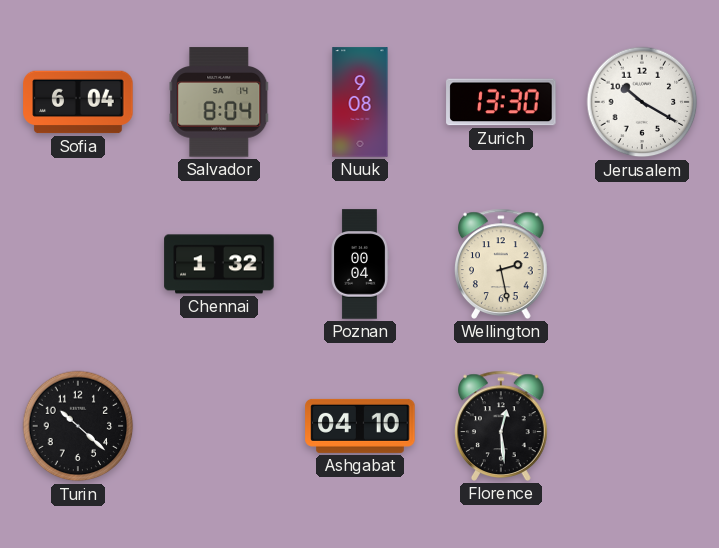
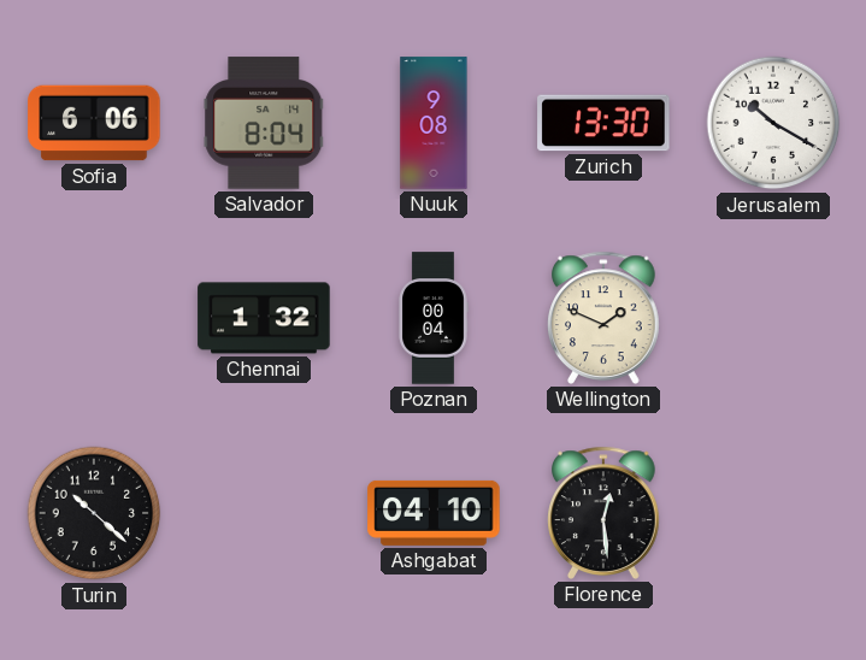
Sofia: 6:04 -> 6:06
Wellington: 2:28 -> 1:49
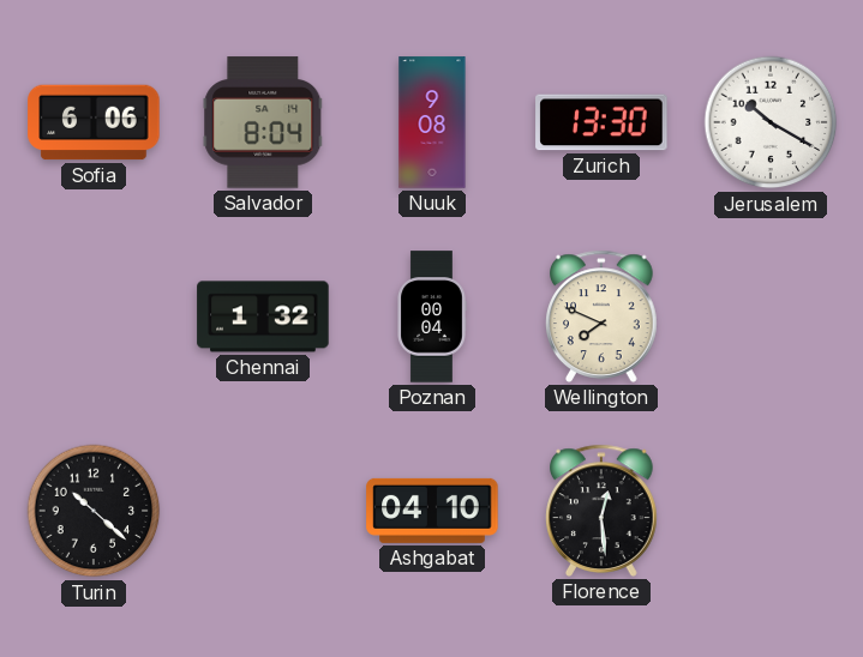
Wellington: 1:49 -> 7:49
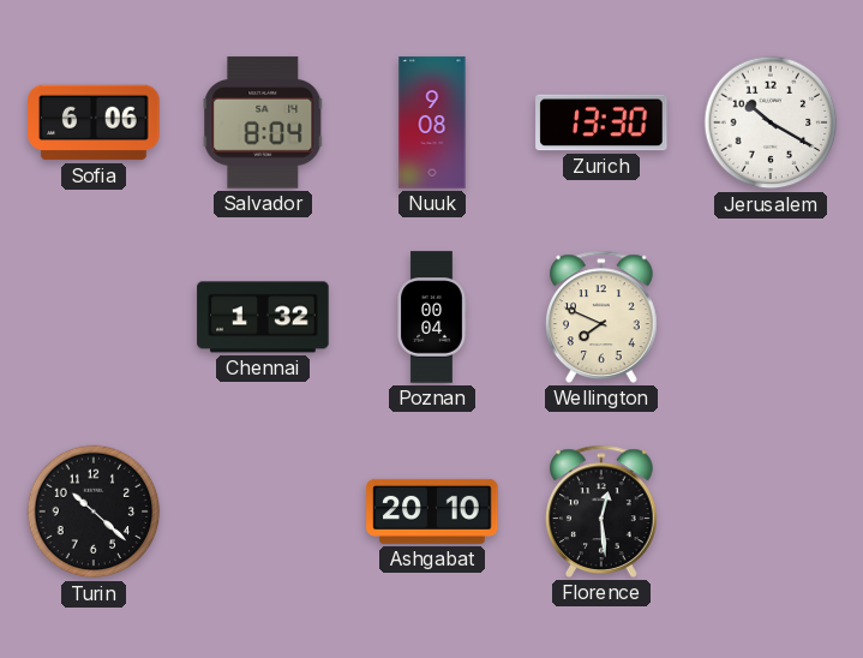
Ashgabat: 04:10 -> 20:10
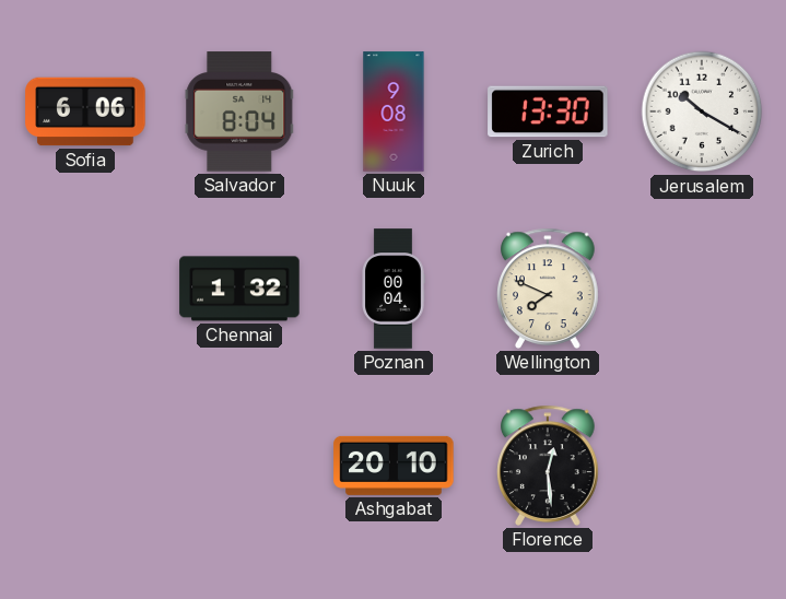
Turin: 10:22 -> none
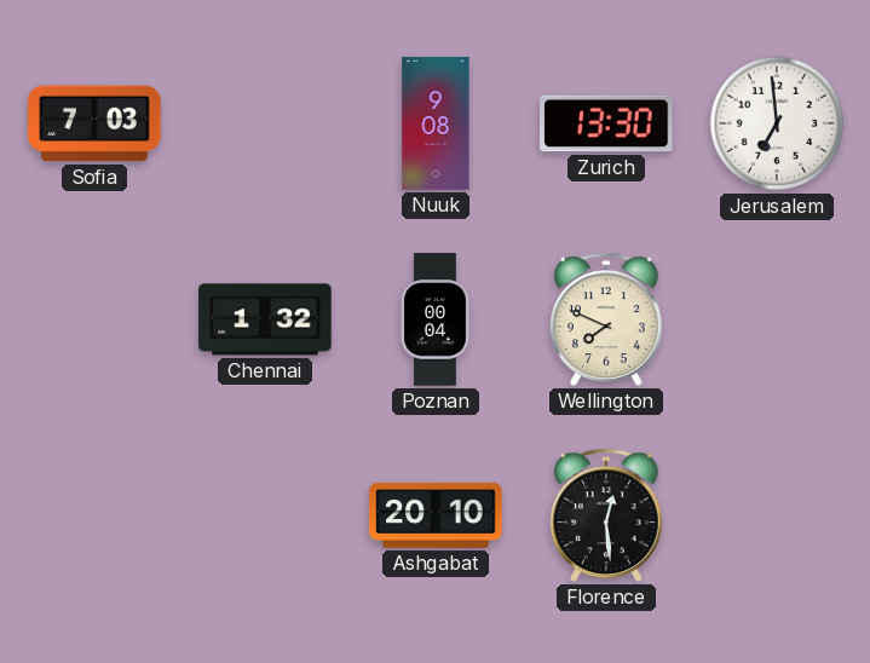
Sofia: 6:06 -> 7:03
Salvador: 8:04 -> none
Jerusalem: 10:20 -> 6:59
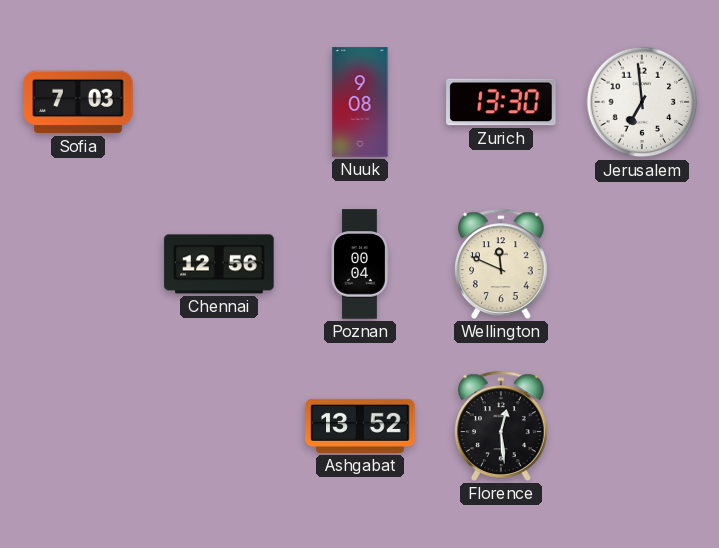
Chennai: 1:32 -> 12:56
Wellington: 7:49 -> 11:49
Ashgabat: 20:10 -> 13:52
